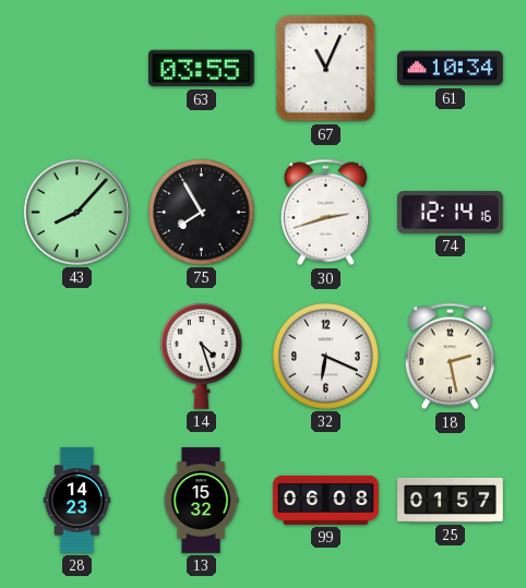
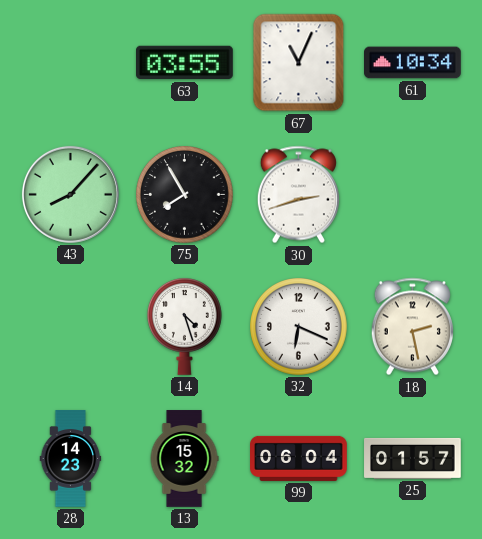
74: 12:14 -> none
99: 06:08 -> 06:04
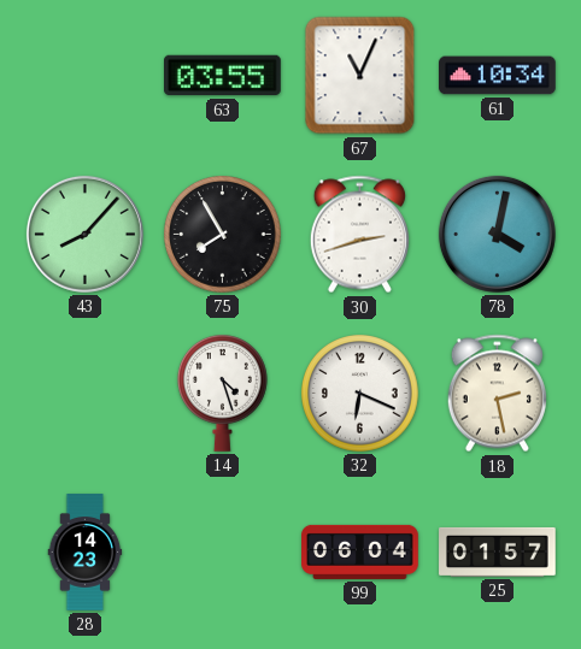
78: none -> 4:02
13: 15:32 -> none
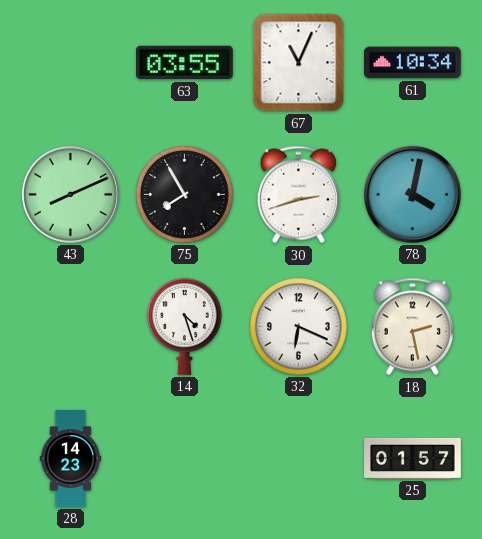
43: 8:07 -> 8:11
99: 06:04 -> none
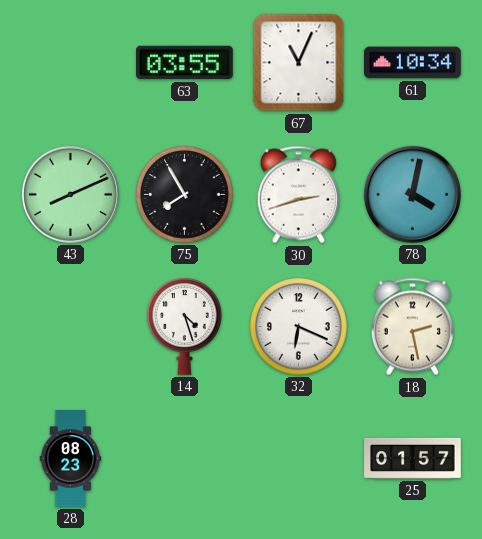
28: 14:23 -> 08:23
